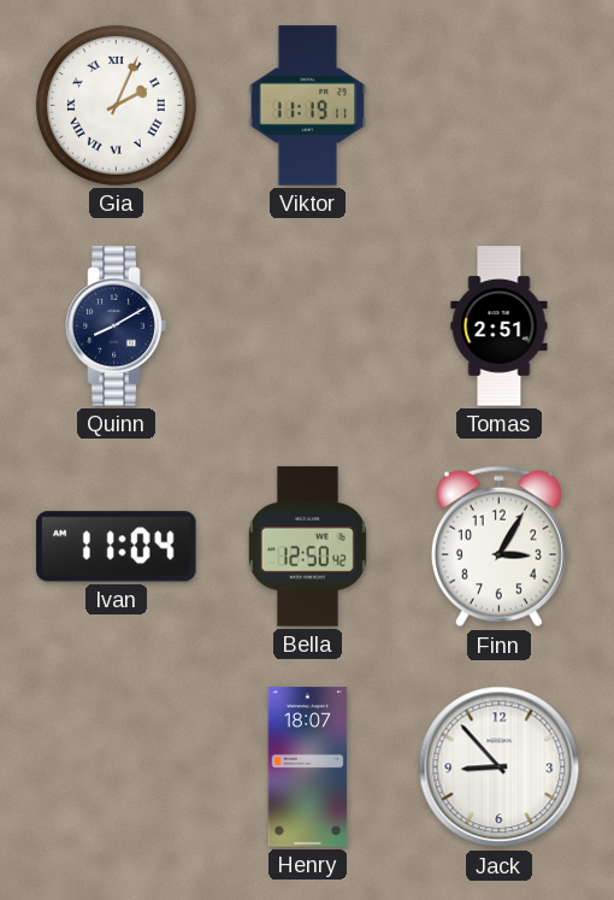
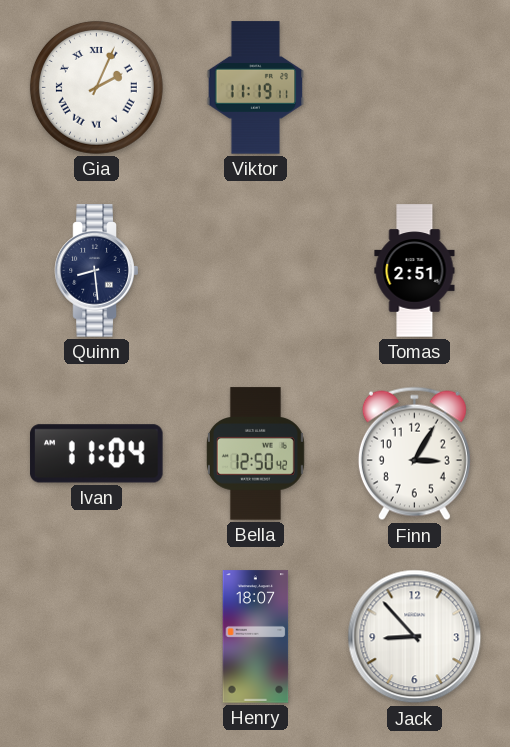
Quinn: 8:10 -> 8:29
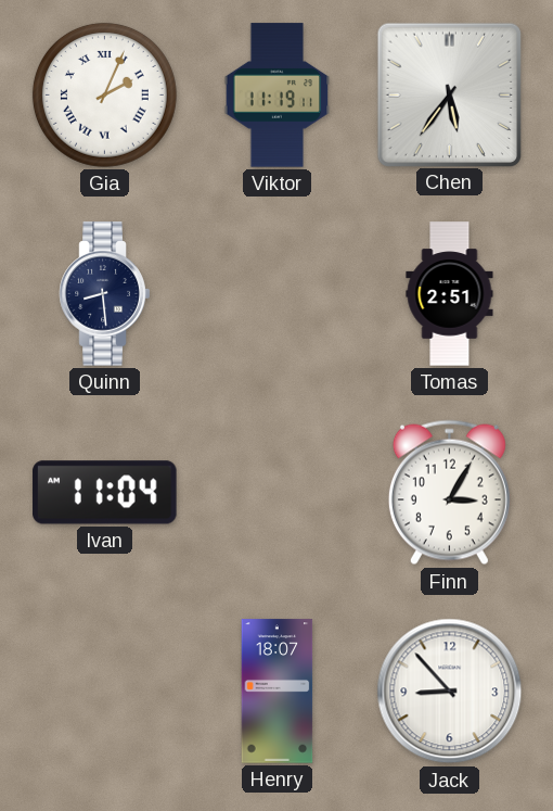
Chen: none -> 5:36
Bella: 12:50 -> none
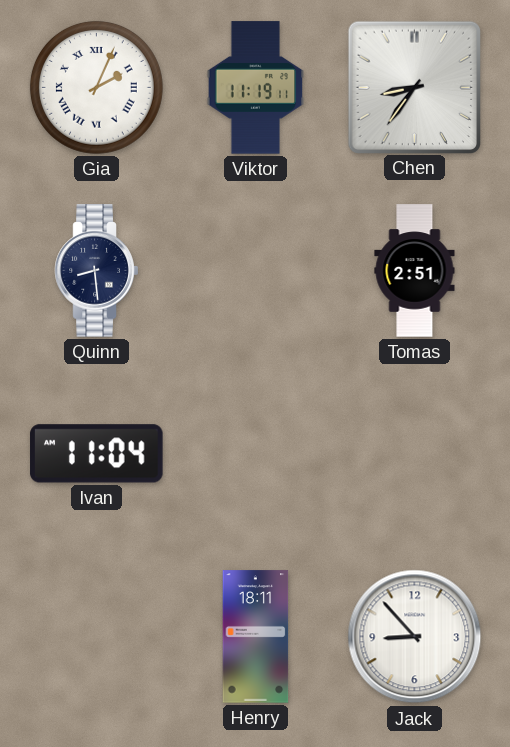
Chen: 5:36 -> 8:36
Finn: 3:05 -> none
Henry: 18:07 -> 18:11
